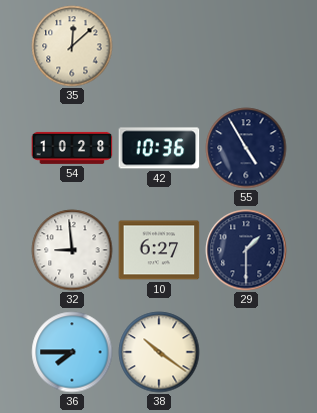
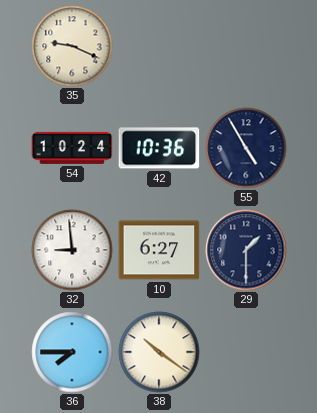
35: 12:08 -> 9:19
54: 10:28 -> 10:24
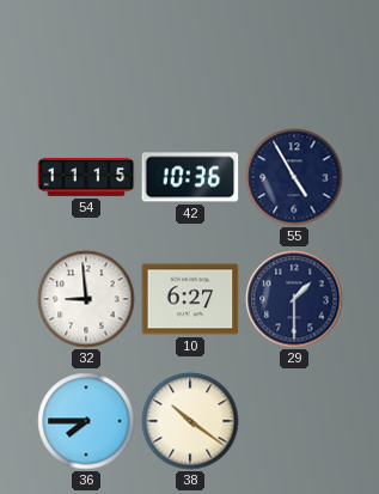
35: 9:19 -> none
54: 10:24 -> 11:15
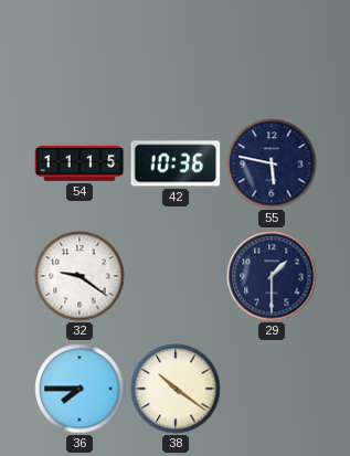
55: 4:55 -> 5:47
32: 8:59 -> 9:21
10: 6:27 -> none
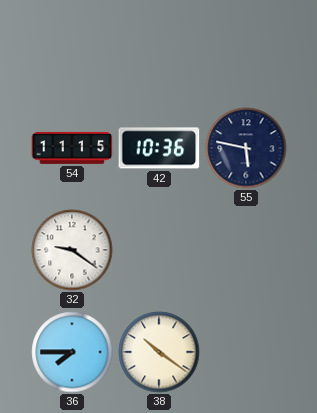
29: 1:30 -> none
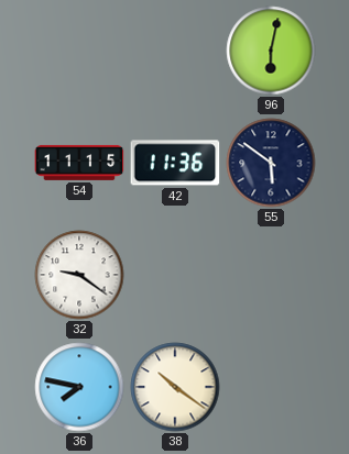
96: none -> 6:02
42: 10:36 -> 11:36
55: 5:47 -> 5:51
36: 7:45 -> 7:47
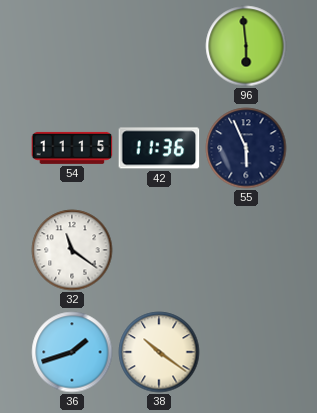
96: 6:02 -> 5:59
55: 5:51 -> 5:56
32: 9:21 -> 11:21
36: 7:47 -> 1:42
